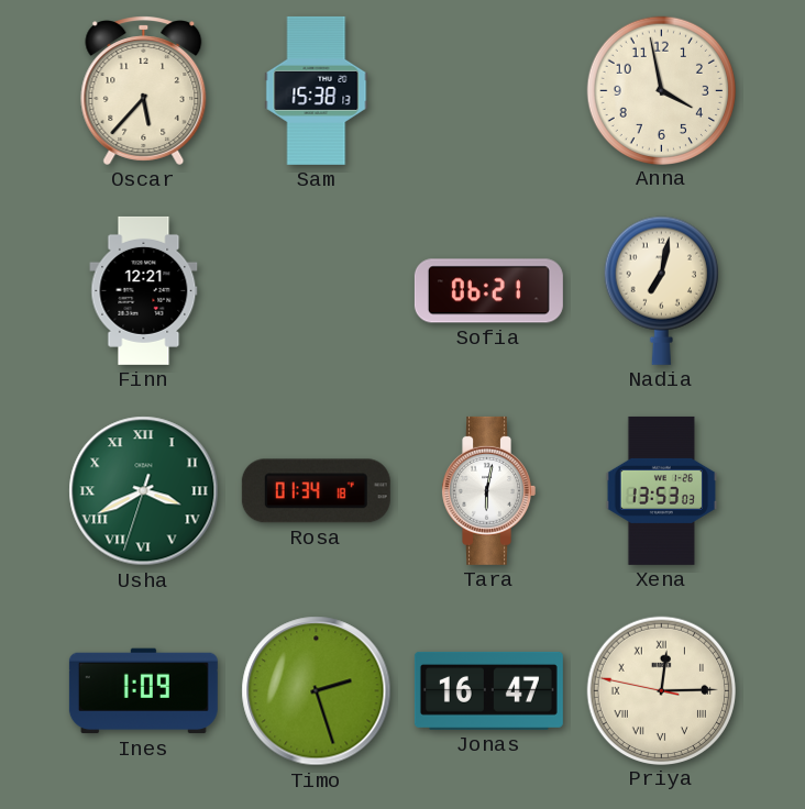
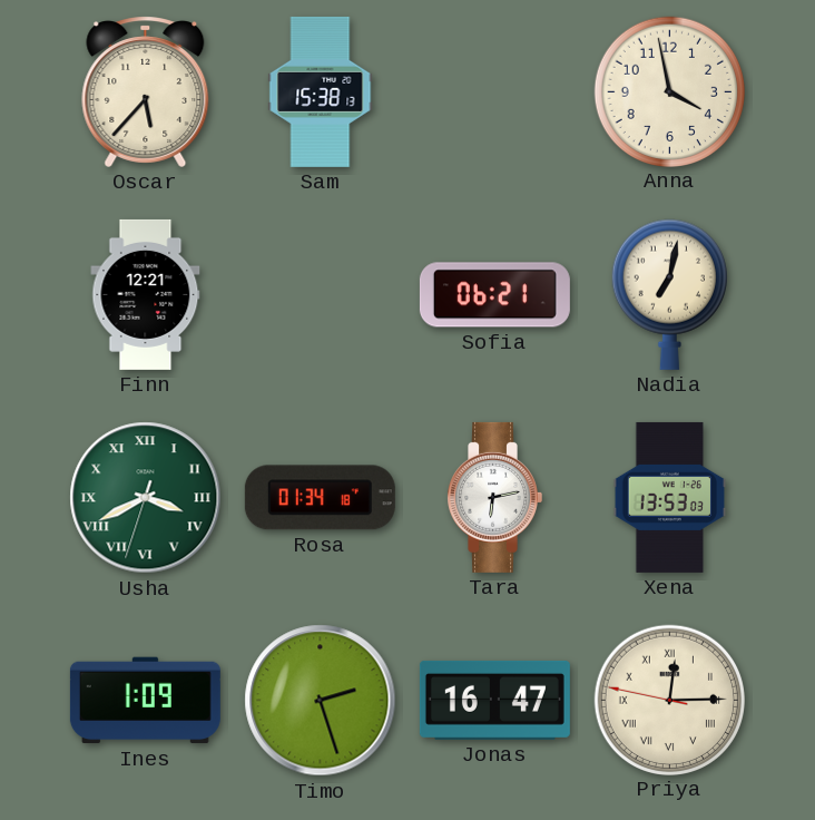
Tara: 6:02 -> 6:13
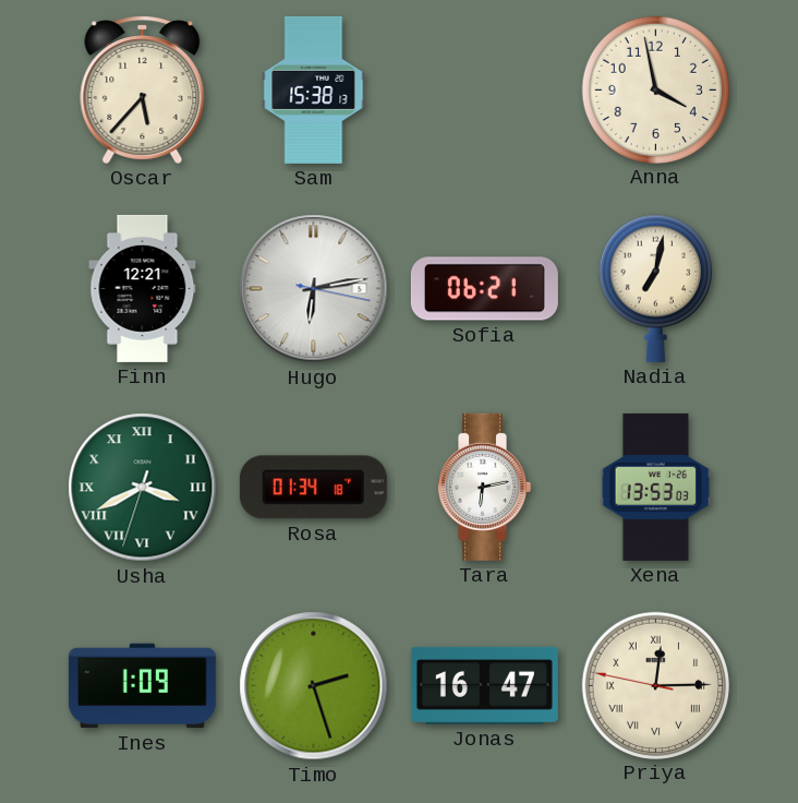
Hugo: none -> 6:13
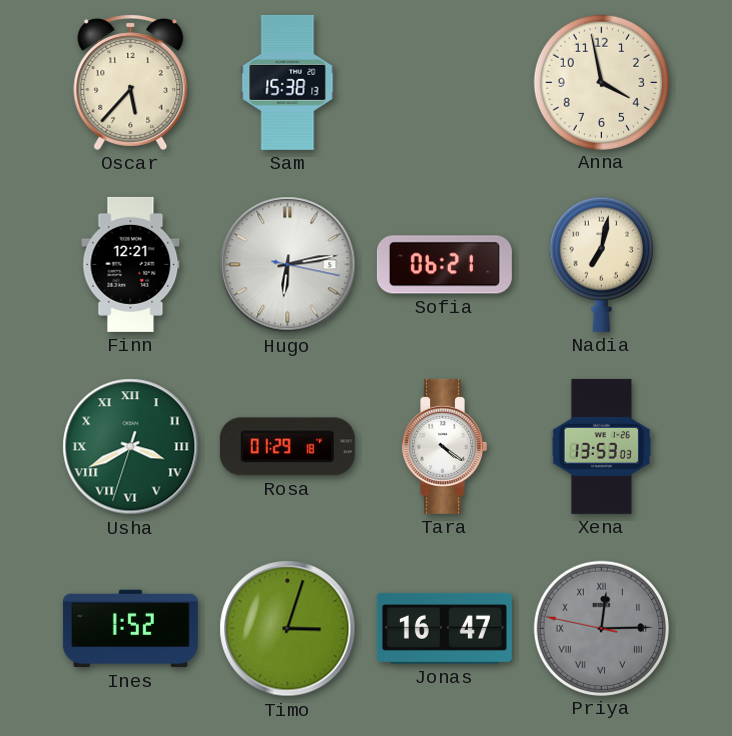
Rosa: 01:34 -> 01:29
Tara: 6:13 -> 4:21
Ines: 1:09 -> 1:52
Timo: 2:27 -> 3:03
Priya dial: cream -> grey
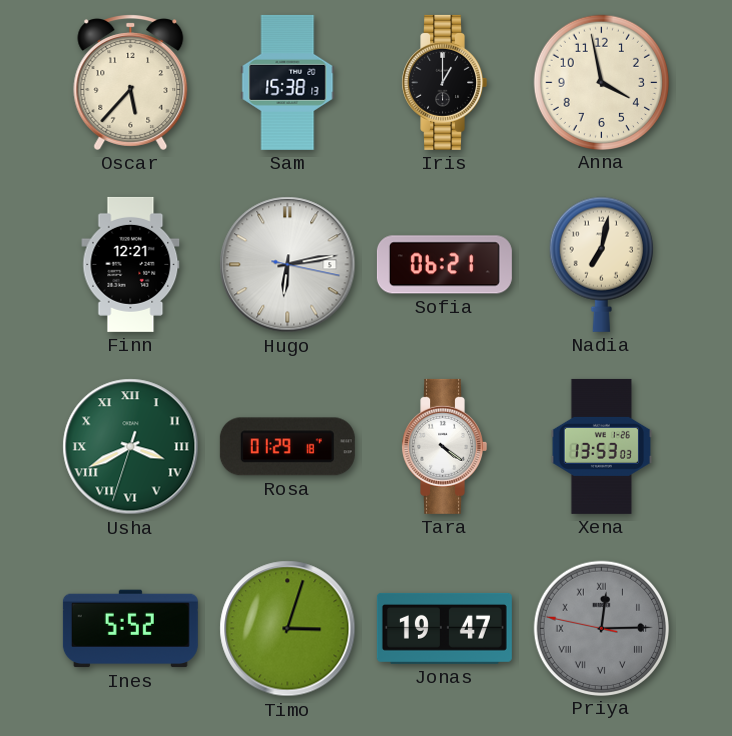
Iris: none -> 1:00
Ines: 1:52 -> 5:52
Jonas: 16:47 -> 19:47
